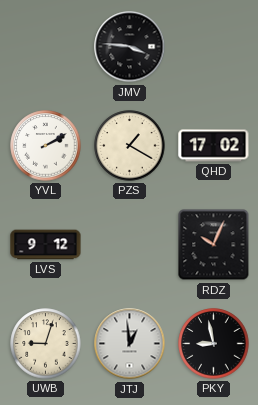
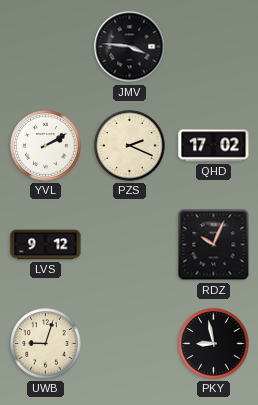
PZS: 1:20 -> 2:19
JTJ: 12:59 -> none
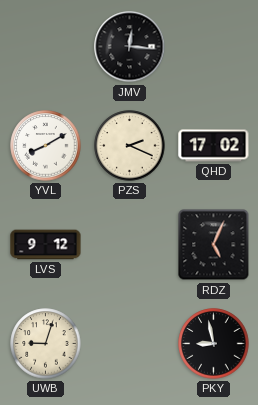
JMV: 3:46 -> 12:16
YVL: 2:10 -> 8:10
RDZ: 10:04 -> 5:04
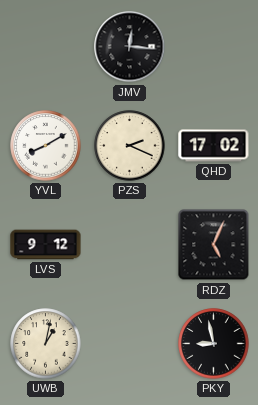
UWB: 9:03 -> 1:02
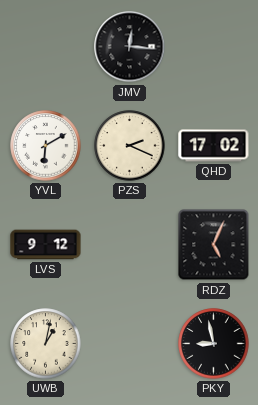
YVL: 8:10 -> 6:10
